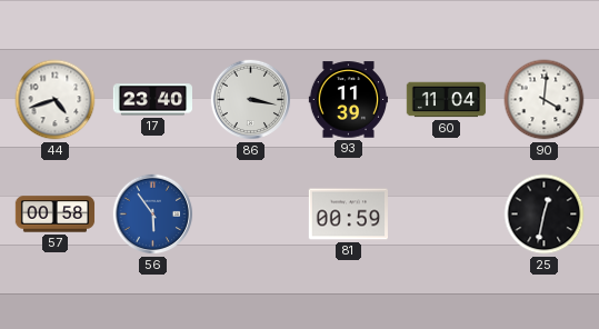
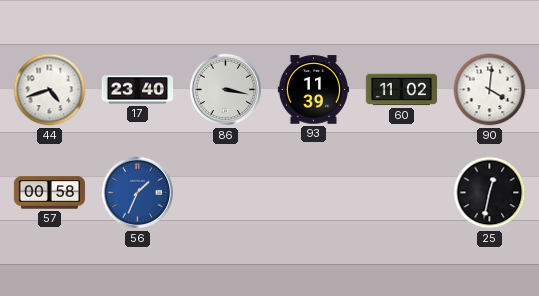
60: 11:04 -> 11:02
56: 5:54 -> 1:34
81: 00:59 -> none
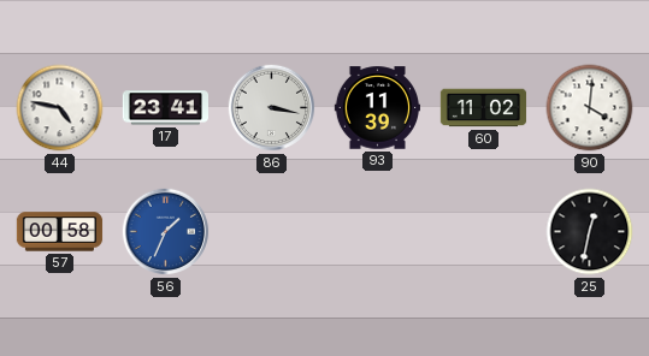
44: 4:42 -> 4:47
17: 23:40 -> 23:41
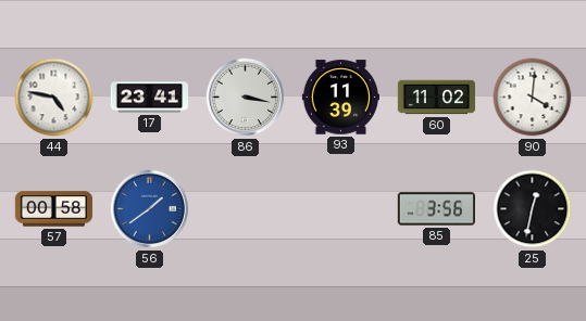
56: 1:34 -> 1:39
85: none -> 3:56
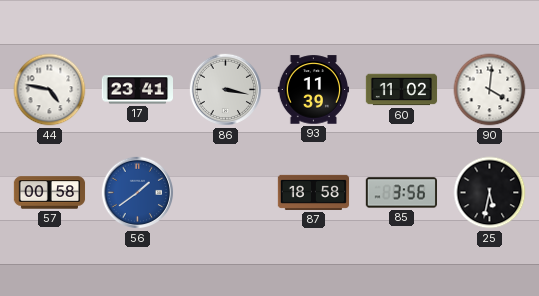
87: none -> 18:58
25: 12:32 -> 5:32
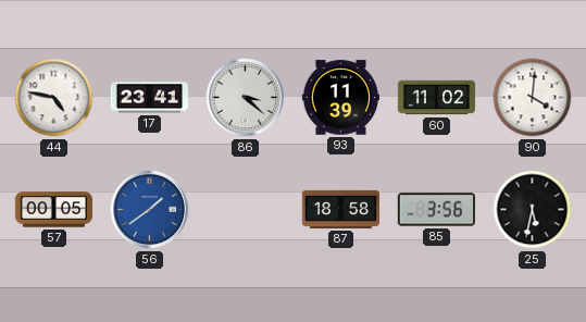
86: 3:17 -> 3:22
57: 00:58 -> 00:05
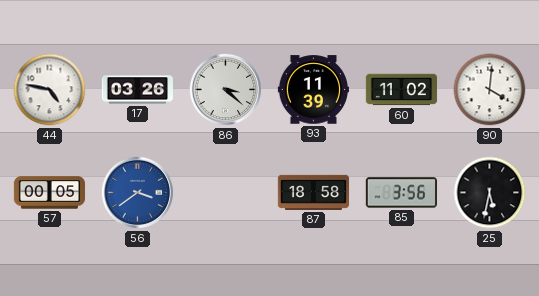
17: 23:41 -> 03:26
56: 1:39 -> 3:39
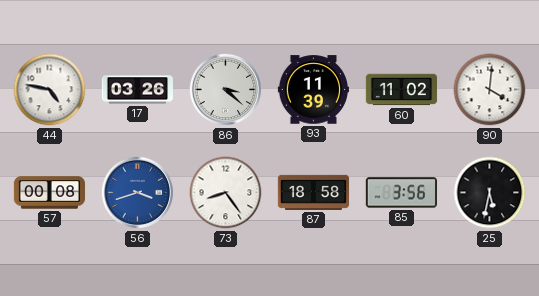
57: 00:05 -> 00:08
56: 3:39 -> 3:42
73: none -> 8:24
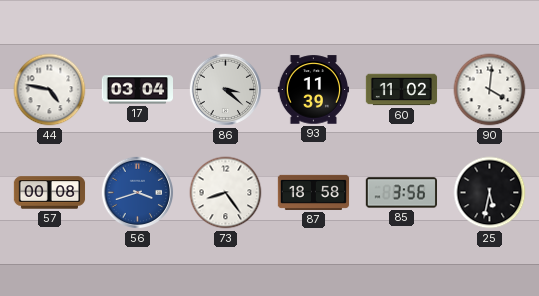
17: 03:26 -> 03:04
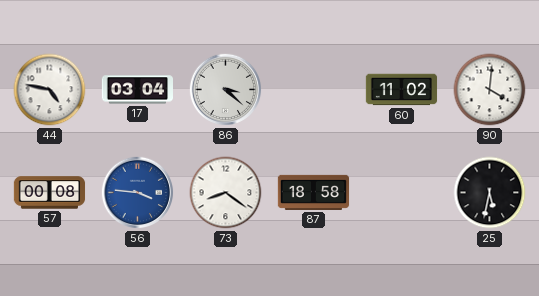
93: 11:39 -> none
56: 3:42 -> 3:46
73: 8:24 -> 8:21
85: 3:56 -> none
